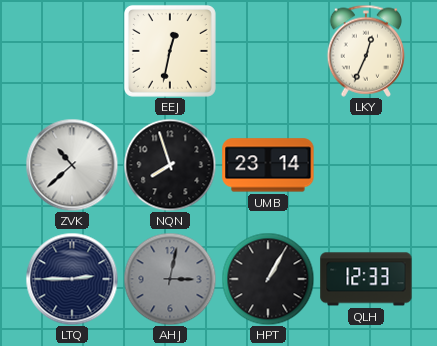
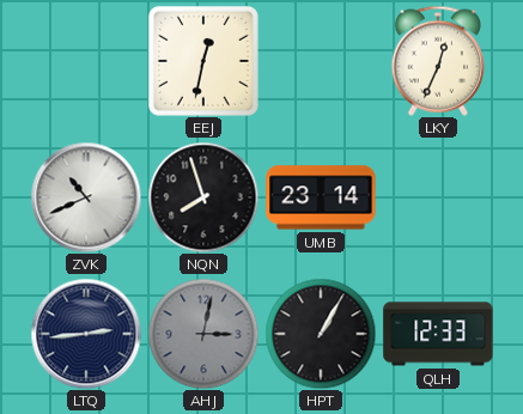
ZVK: 10:38 -> 10:41
LTQ: 2:45 -> 2:44
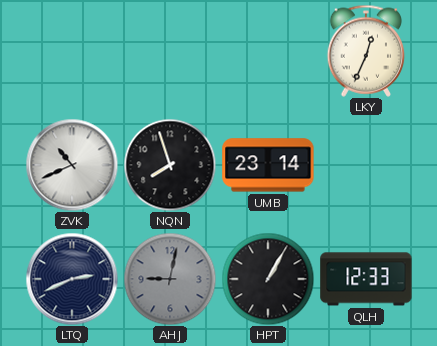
EEJ: 12:32 -> none
LTQ: 2:44 -> 2:41
AHJ: 3:02 -> 9:02
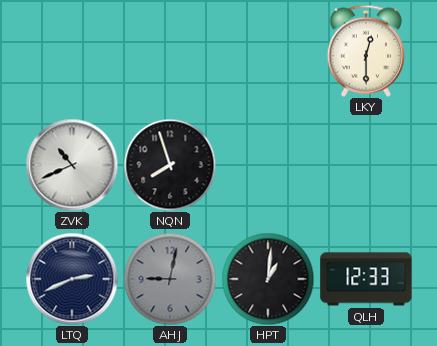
LKY: 12:34 -> 12:30
UMB: 23:14 -> none
HPT: 1:05 -> 1:01
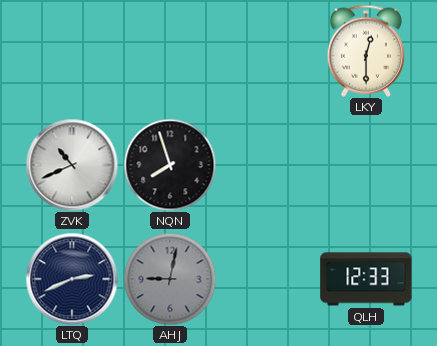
HPT: 1:01 -> none
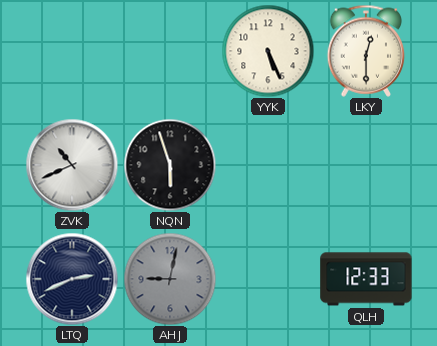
YYK: none -> 5:26
NQN: 7:57 -> 5:57
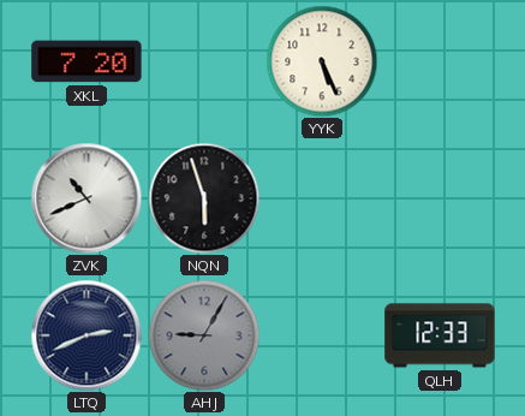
XKL: none -> 7:20
LKY: 12:30 -> none
AHJ: 9:02 -> 9:05
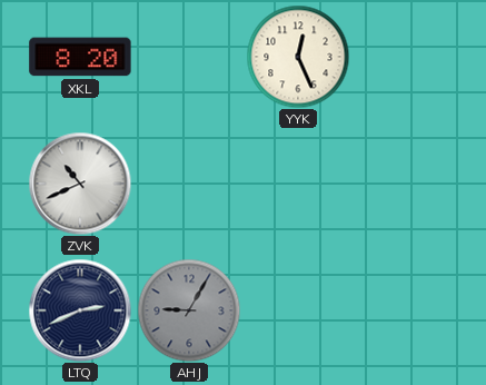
XKL: 7:20 -> 8:20
YYK: 5:26 -> 12:26
NQN: 5:57 -> none
QLH: 12:33 -> none
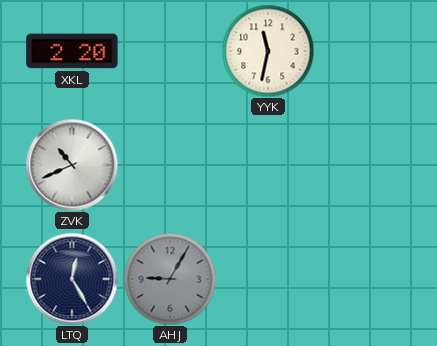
XKL: 8:20 -> 2:20
YYK: 12:26 -> 11:32
LTQ: 2:41 -> 12:25
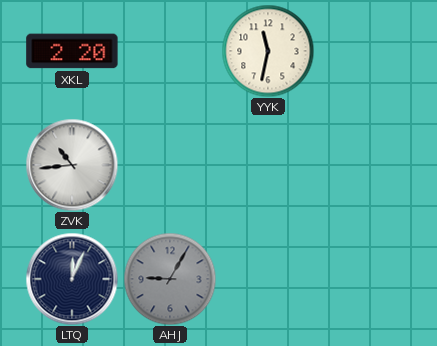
ZVK: 10:41 -> 10:44
LTQ: 12:25 -> 12:04
